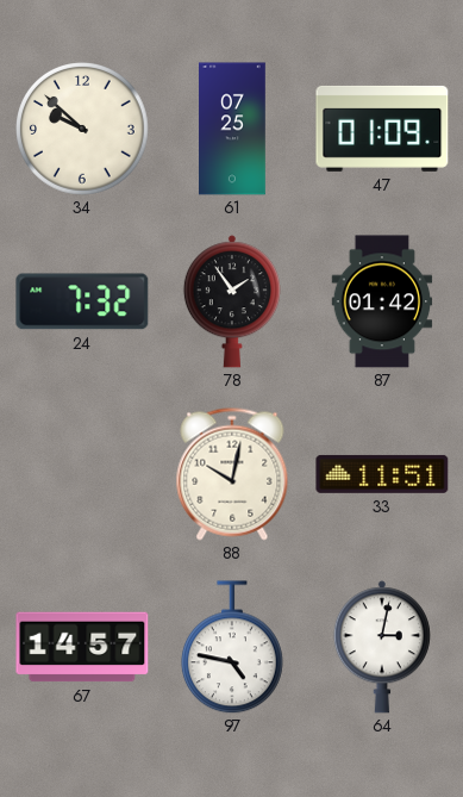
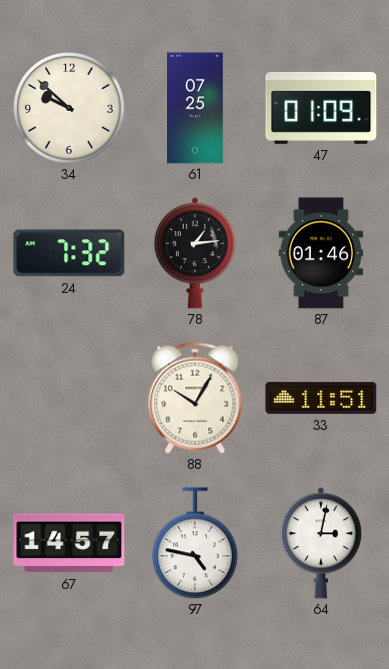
78: 1:54 -> 1:14
87: 01:42 -> 01:46
88: 10:02 -> 10:05
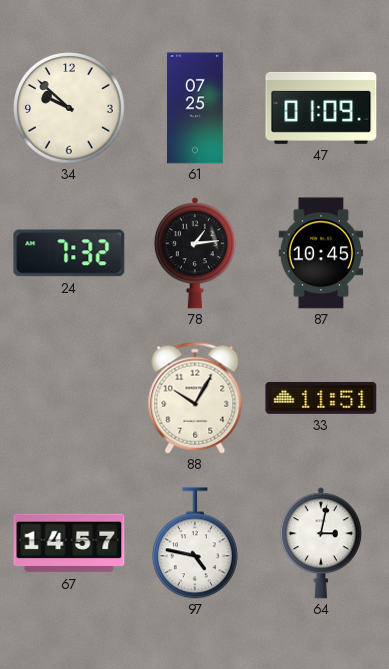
87: 01:46 -> 10:45
